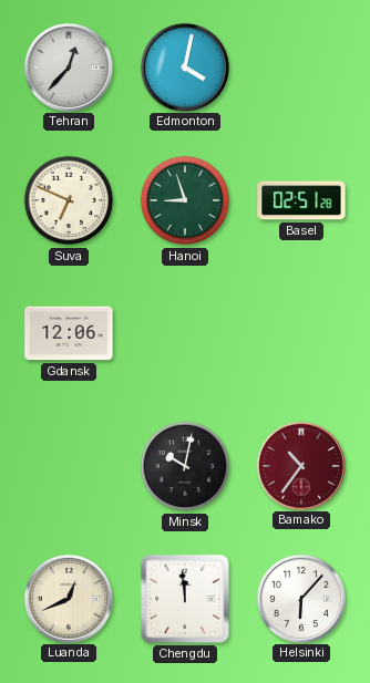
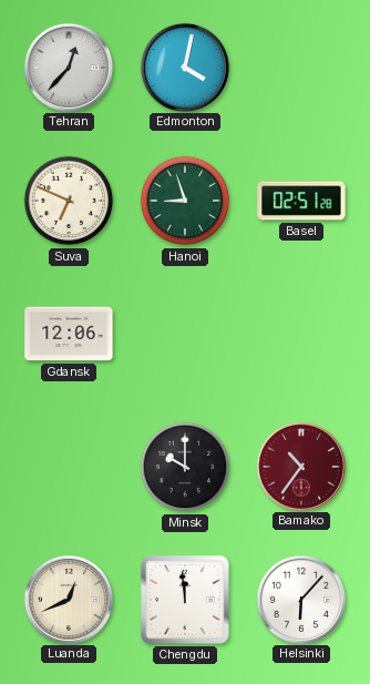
Minsk: 10:02 -> 10:00
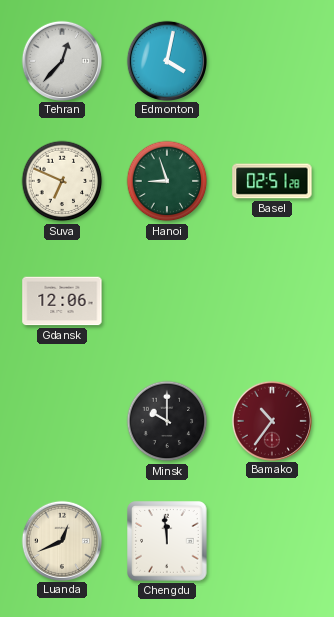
Helsinki: 6:07 -> none
